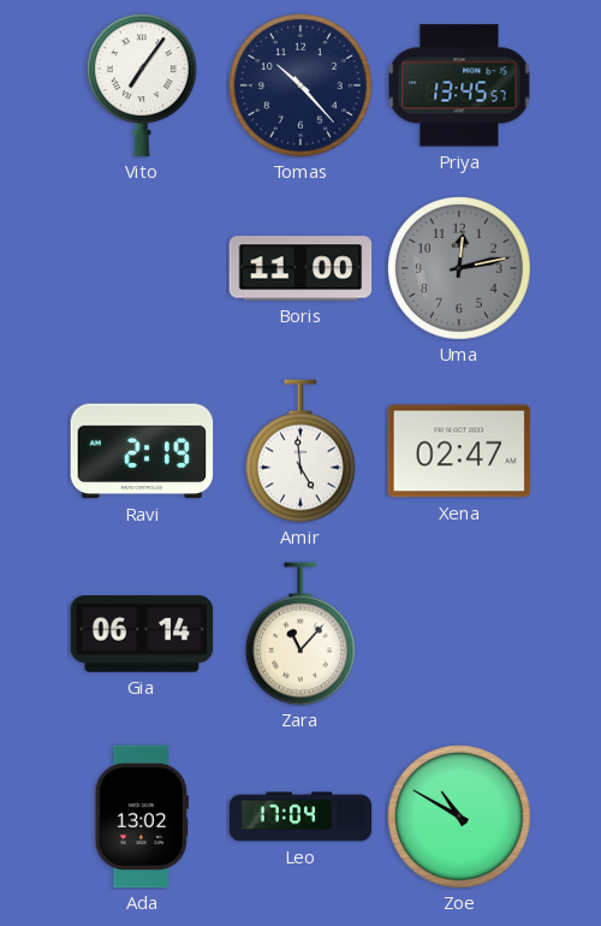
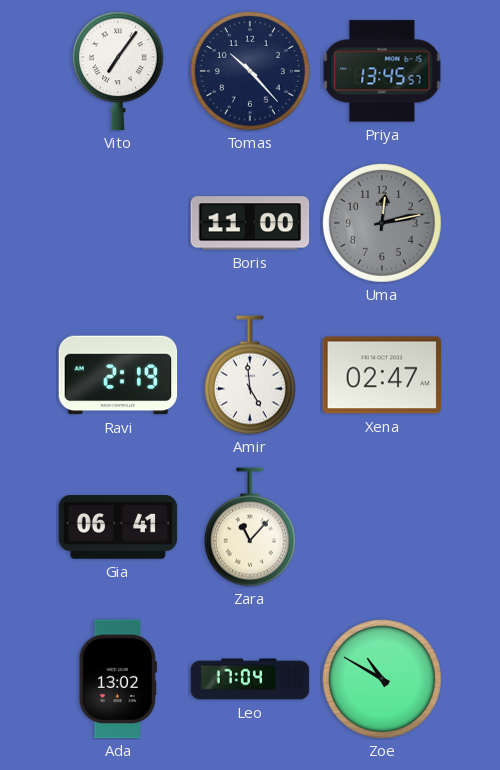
Gia: 06:14 -> 06:41
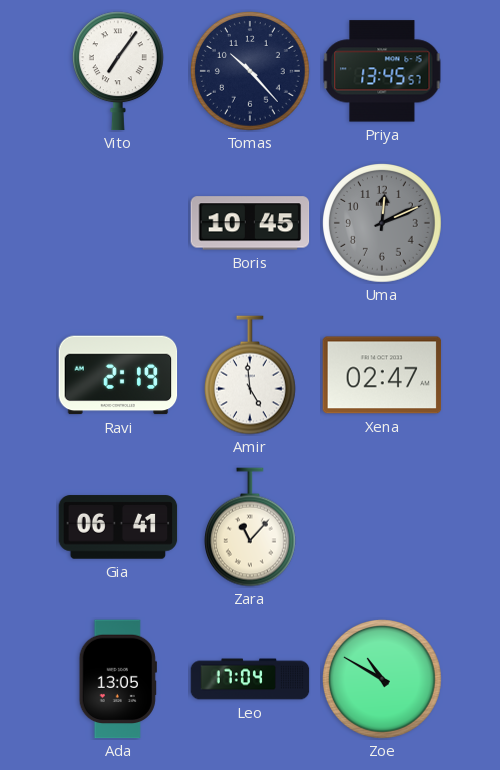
Boris: 11:00 -> 10:45
Uma: 12:13 -> 12:11
Ada: 13:02 -> 13:05
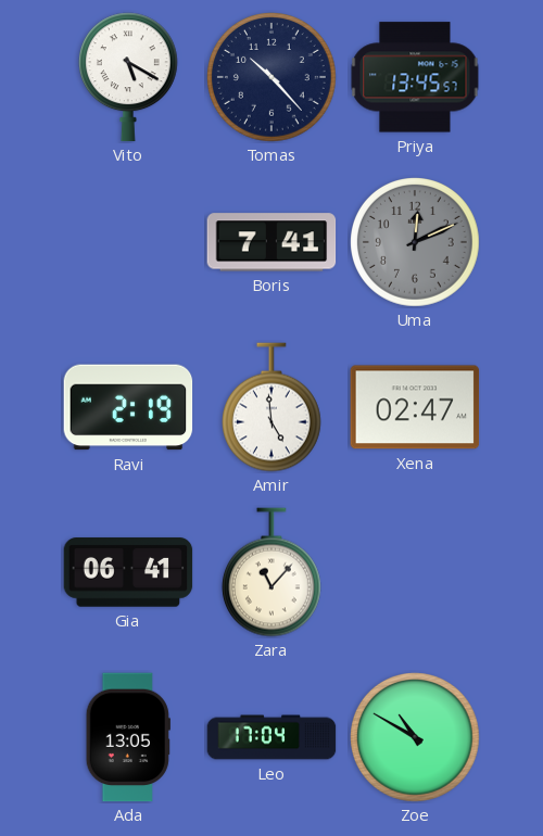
Vito: 7:06 -> 5:20
Boris: 10:45 -> 7:41
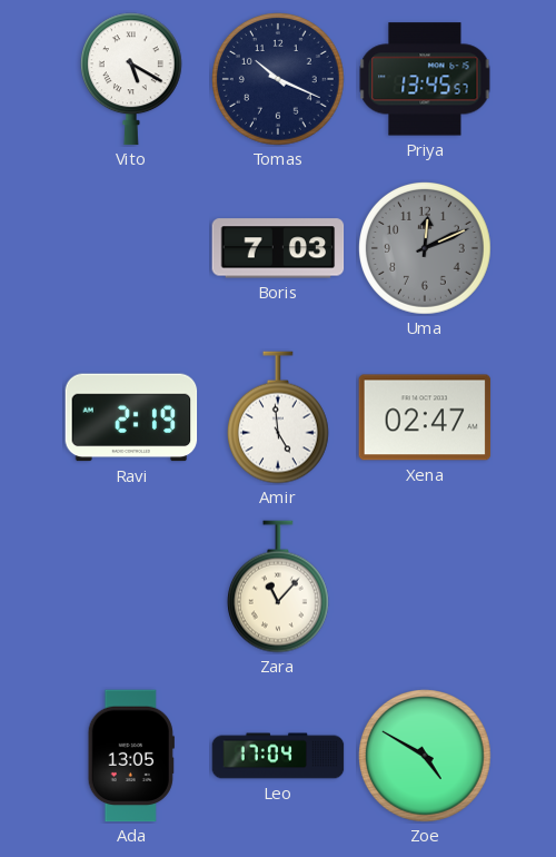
Tomas: 10:23 -> 10:19
Boris: 7:41 -> 7:03
Gia: 06:41 -> none
Zoe: 10:50 -> 4:50
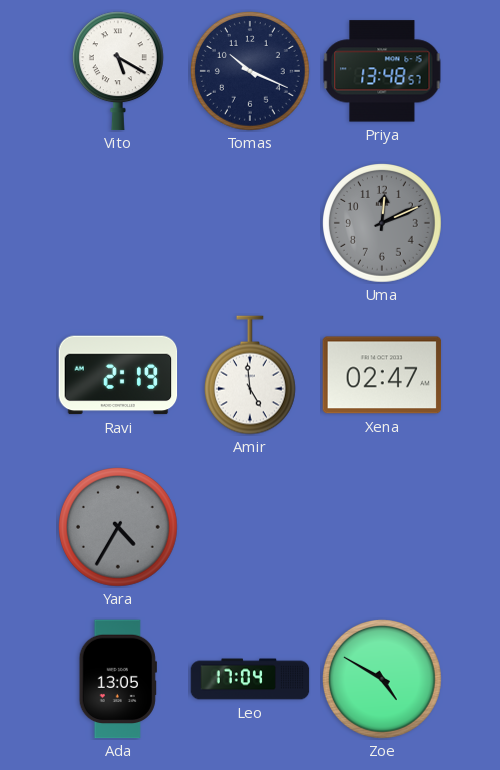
Priya: 13:45 -> 13:48
Boris: 7:03 -> none
Yara: none -> 4:35
Zara: 11:07 -> none
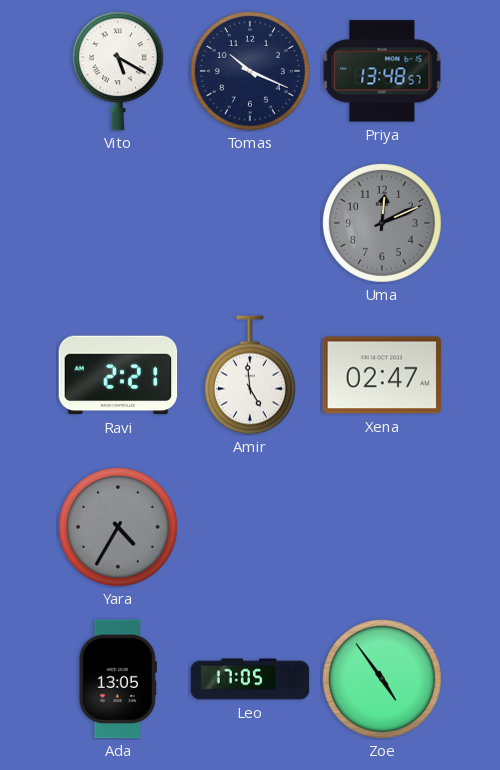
Ravi: 2:19 -> 2:21
Leo: 17:04 -> 17:05
Zoe: 4:50 -> 4:54
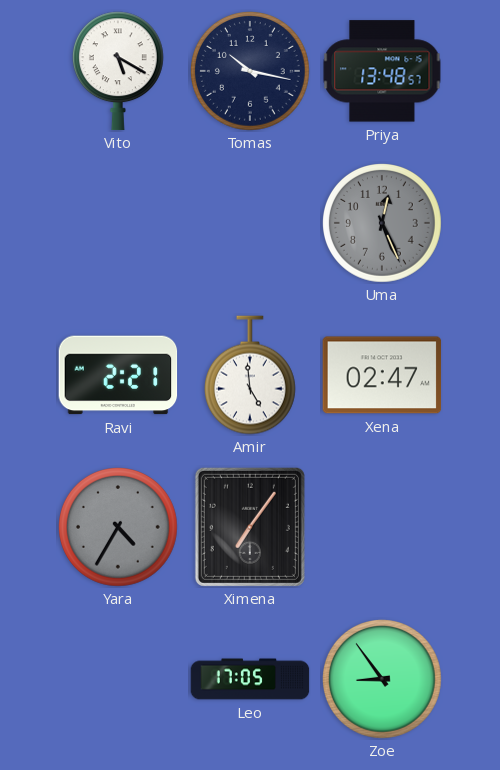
Tomas: 10:19 -> 10:17
Uma: 12:11 -> 12:26
Ximena: none -> 7:06
Ada: 13:05 -> none
Zoe: 4:54 -> 8:54
